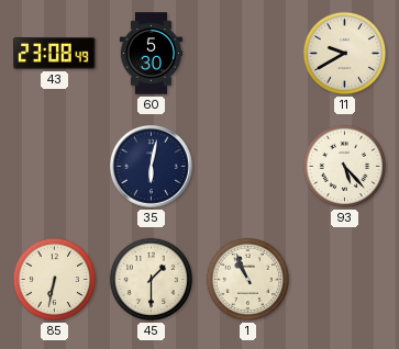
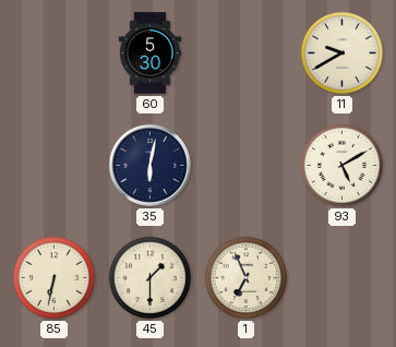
43: 23:08 -> none
93: 5:23 -> 5:10
1: 10:56 -> 6:56
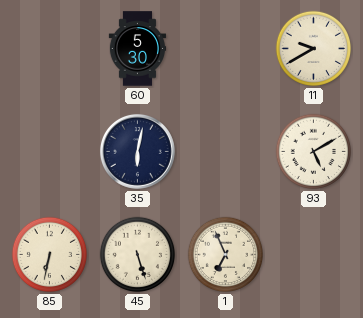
45: 1:30 -> 5:27
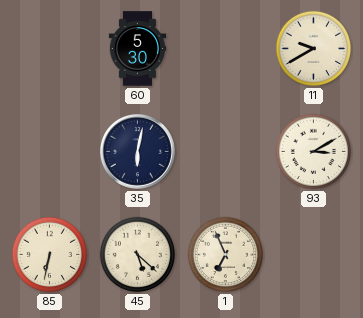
93: 5:10 -> 3:10
45: 5:27 -> 5:22
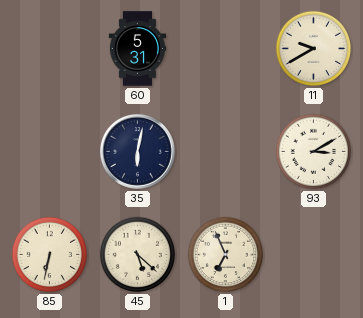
60: 5:30 -> 5:31
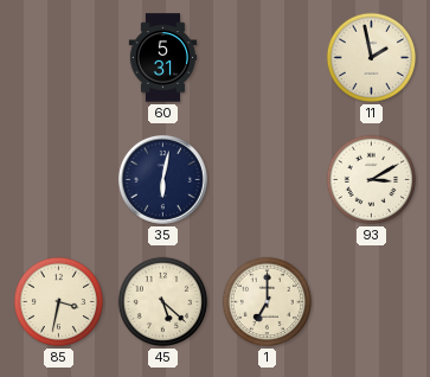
11: 9:40 -> 1:58
85: 6:32 -> 3:32
1: 6:56 -> 7:00
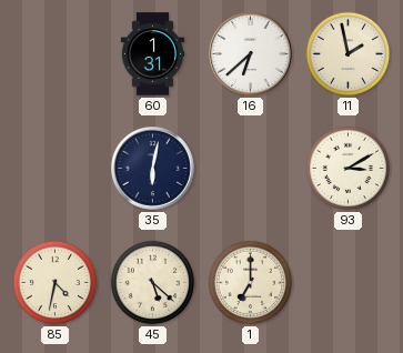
60: 5:31 -> 1:31
16: none -> 6:38
85: 3:32 -> 4:32
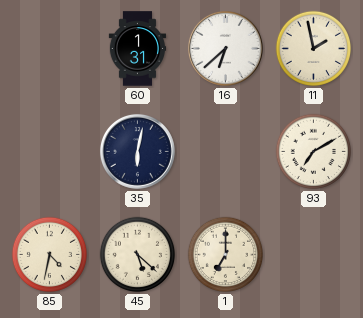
93: 3:10 -> 7:10
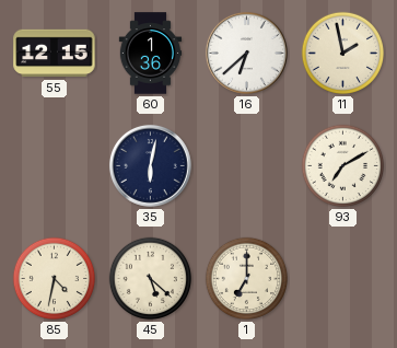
55: none -> 12:15
60: 1:31 -> 1:36
